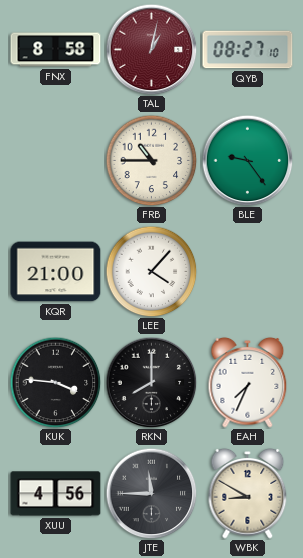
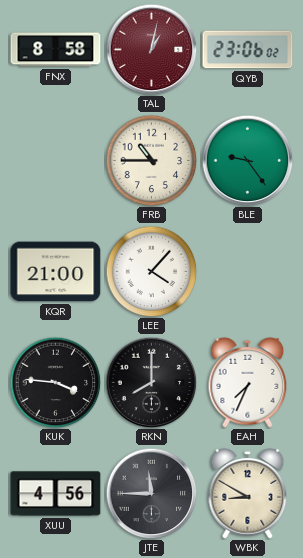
QYB: 08:27 -> 23:06
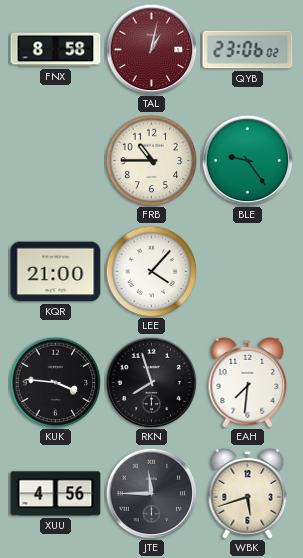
RKN: 8:00 -> 7:57
EAH: 7:34 -> 7:31
WBK: 8:50 -> 5:42
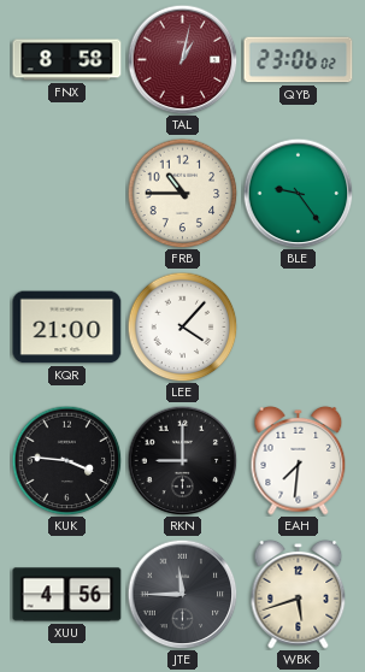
RKN: 7:57 -> 9:00
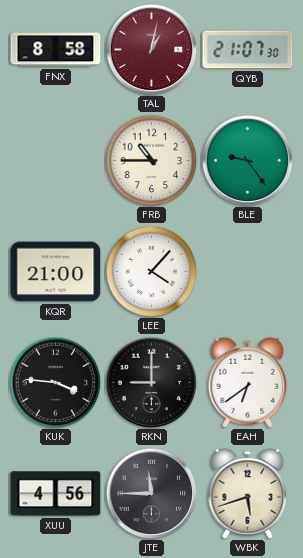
QYB: 23:06 -> 21:07
EAH: 7:31 -> 6:39
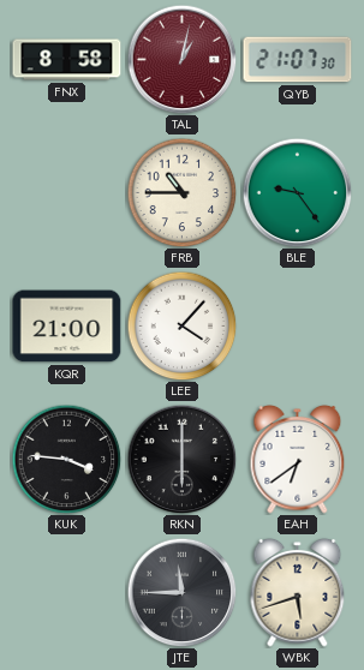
RKN: 9:00 -> 6:00
XUU: 4:56 -> none
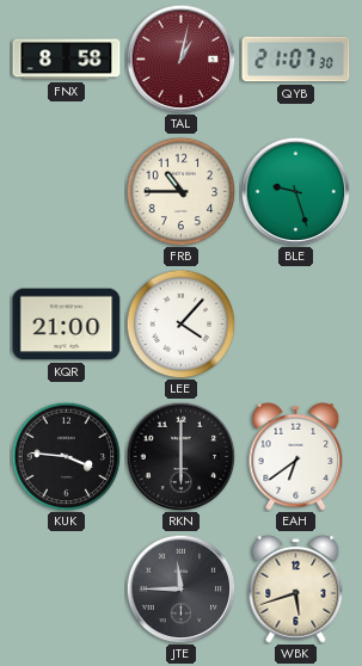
BLE: 9:24 -> 9:27
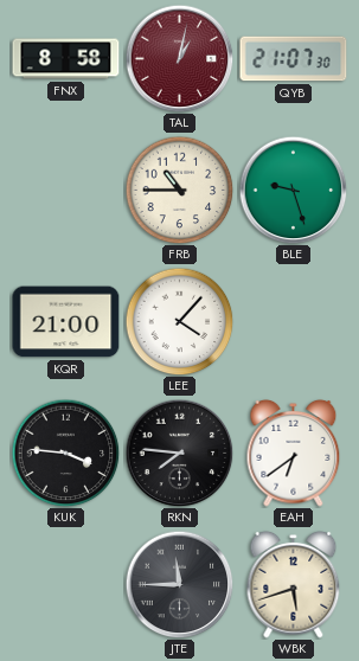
RKN: 6:00 -> 7:46
